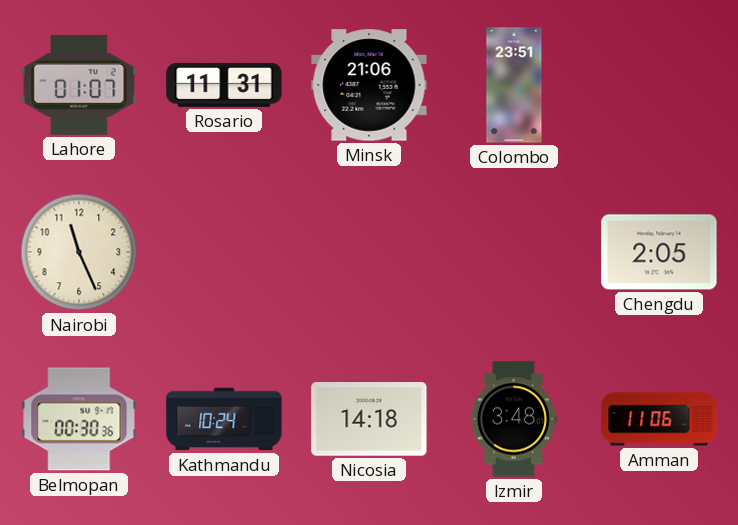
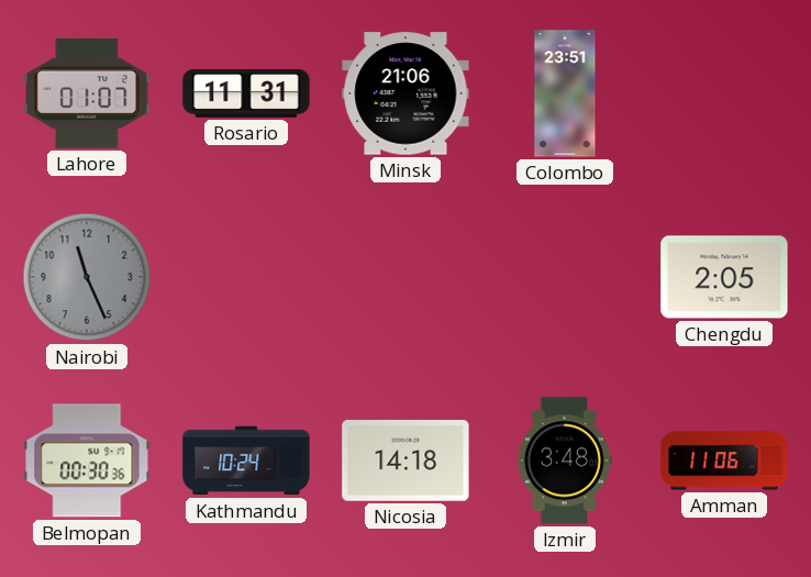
Nairobi dial: cream -> grey
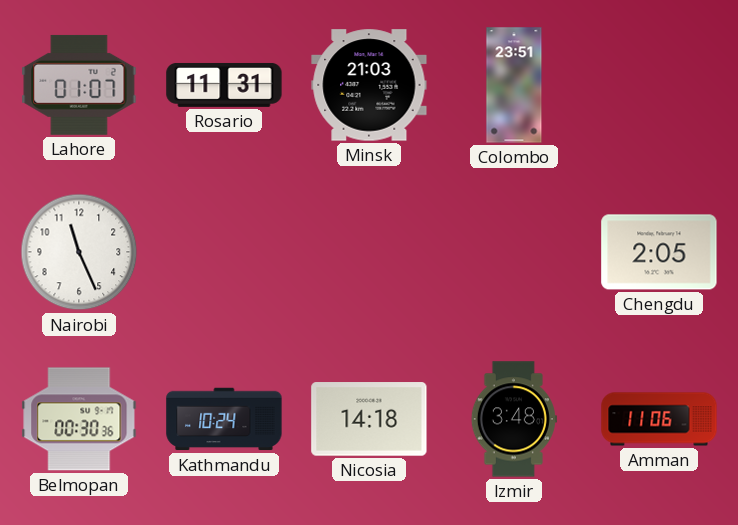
Minsk: 21:06 -> 21:03
Nairobi dial: grey -> white
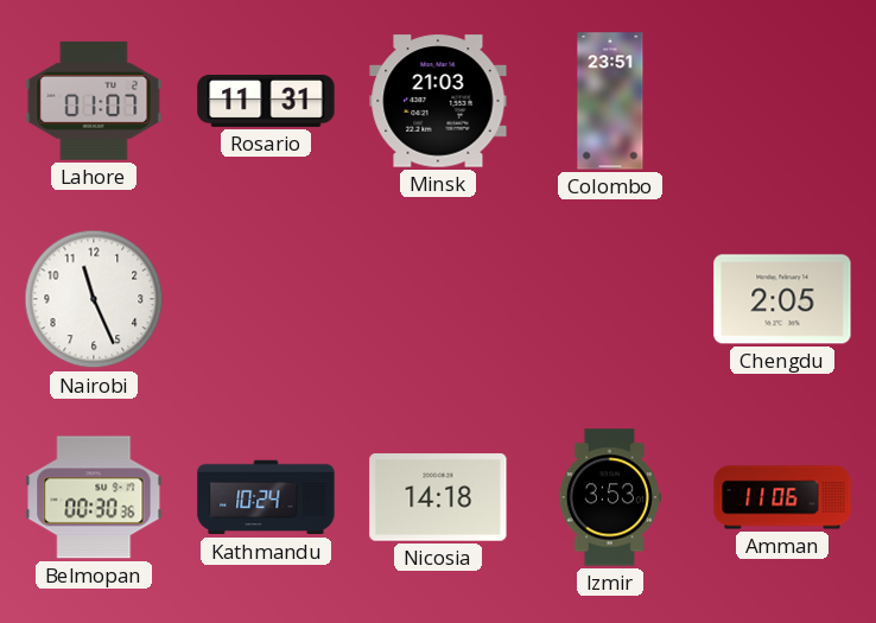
Izmir: 3:48 -> 3:53
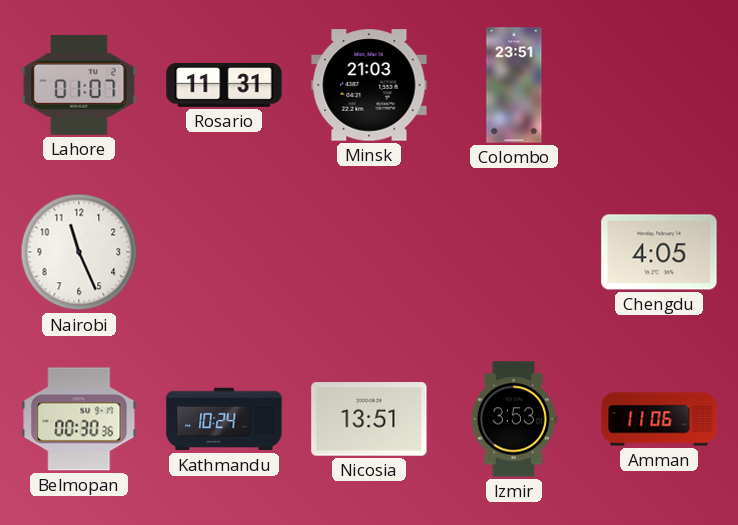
Chengdu: 2:05 -> 4:05
Nicosia: 14:18 -> 13:51
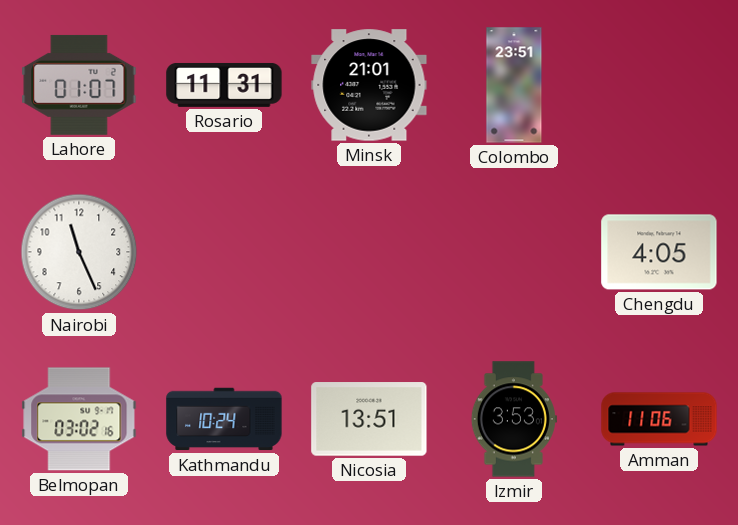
Minsk: 21:03 -> 21:01
Belmopan: 00:30 -> 03:02
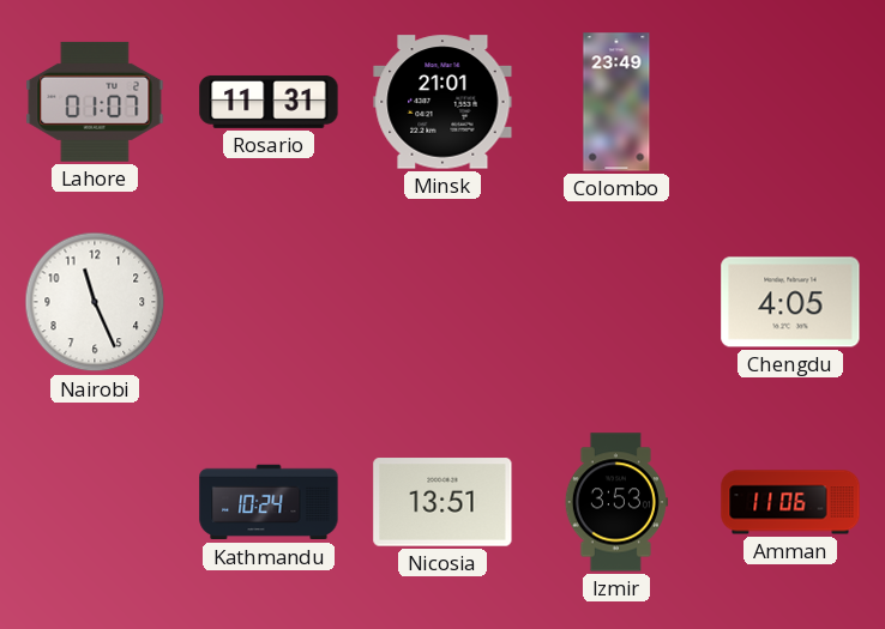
Colombo: 23:51 -> 23:49
Belmopan: 03:02 -> none
